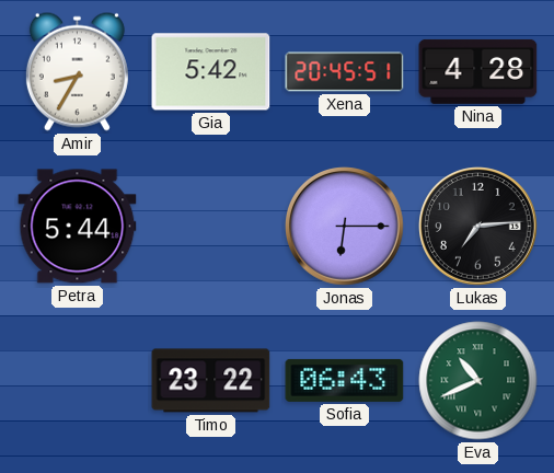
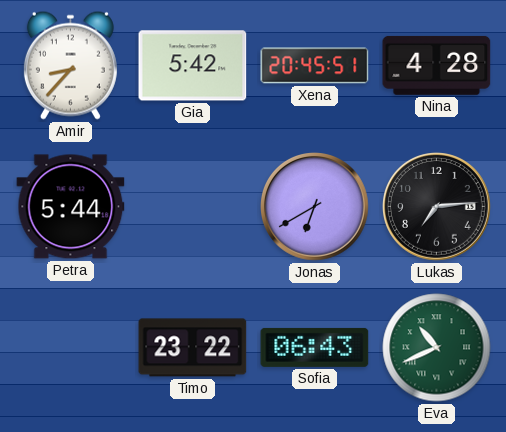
Amir: 8:35 -> 8:37
Jonas: 6:15 -> 6:40
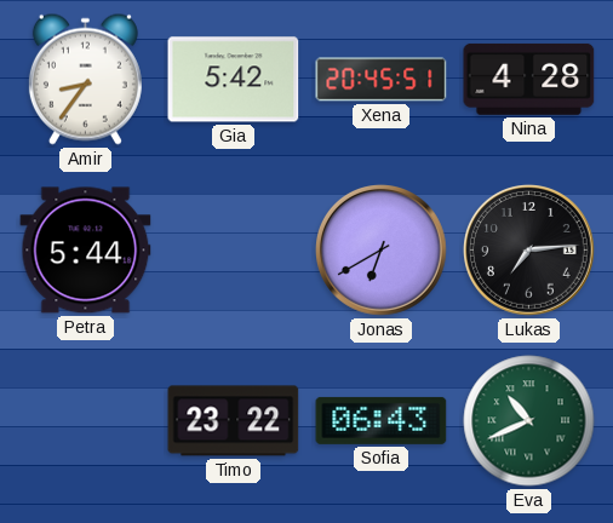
Amir: 8:37 -> 8:36
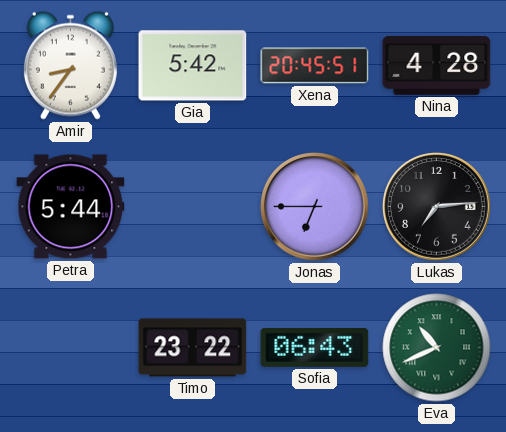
Jonas: 6:40 -> 6:45
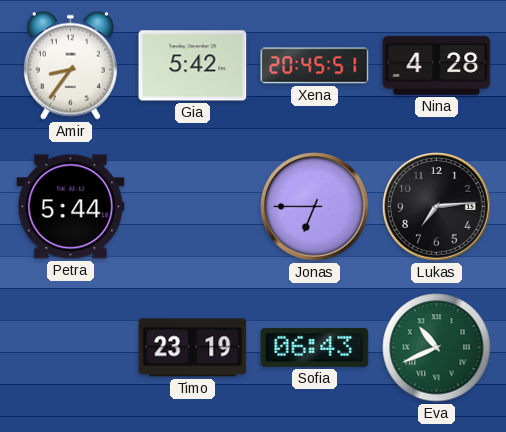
Timo: 23:22 -> 23:19
